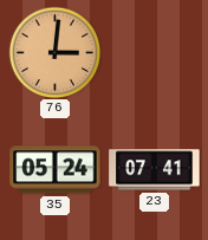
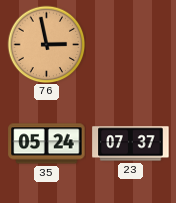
76: 3:01 -> 2:58
23: 07:41 -> 07:37
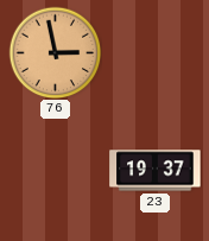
35: 05:24 -> none
23: 07:37 -> 19:37
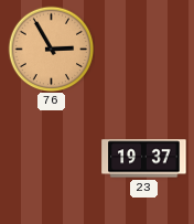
76: 2:58 -> 2:55
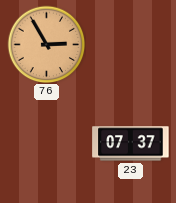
23: 19:37 -> 07:37
